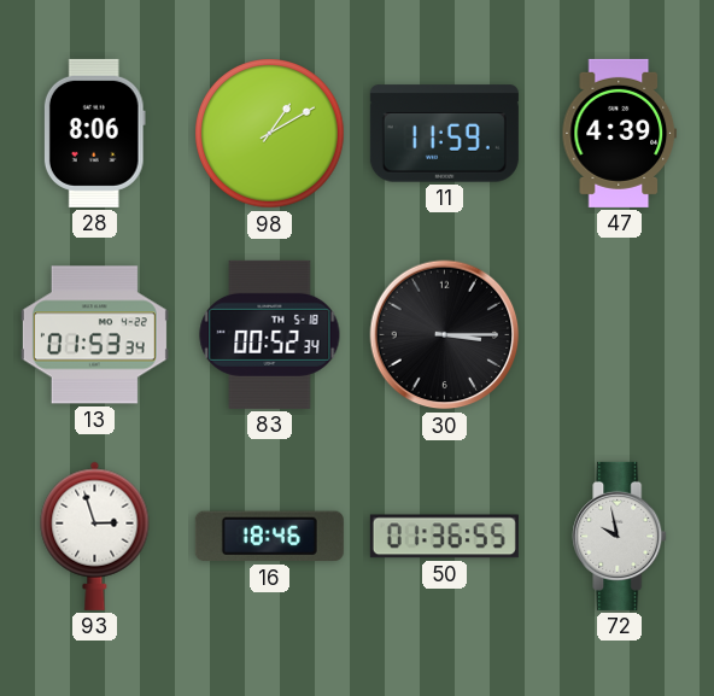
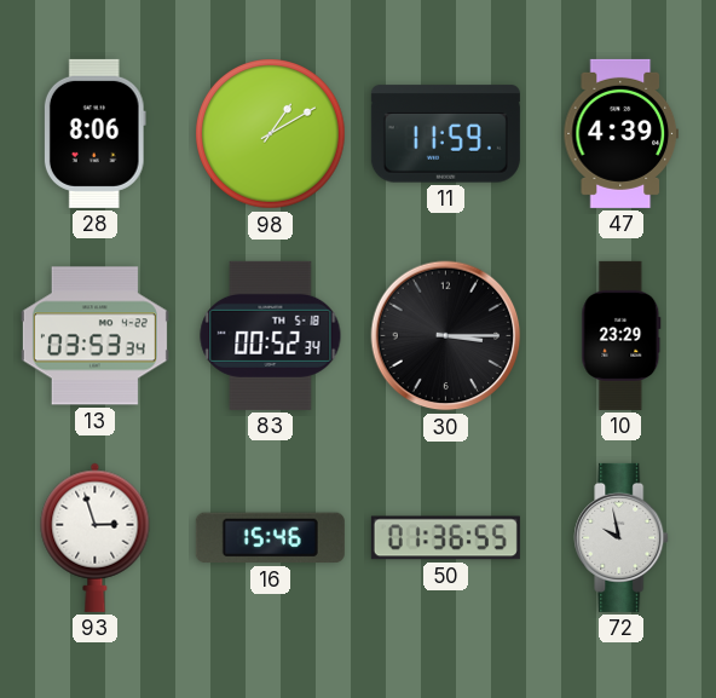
13: 01:53 -> 03:53
10: none -> 23:29
16: 18:46 -> 15:46
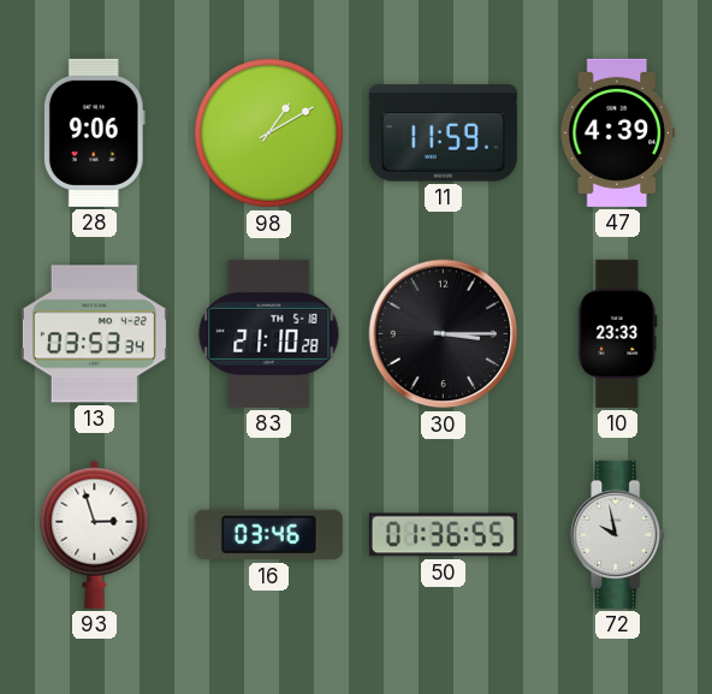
28: 8:06 -> 9:06
83: 00:52 -> 21:10
10: 23:29 -> 23:33
16: 15:46 -> 03:46
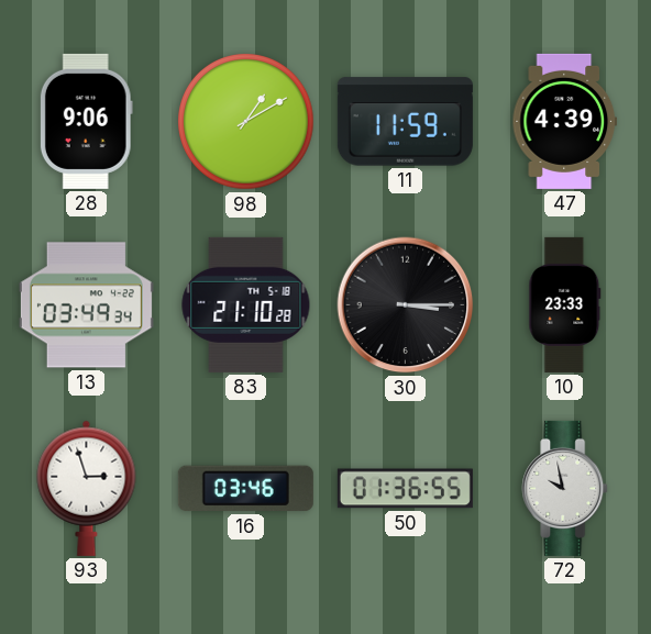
13: 03:53 -> 03:49
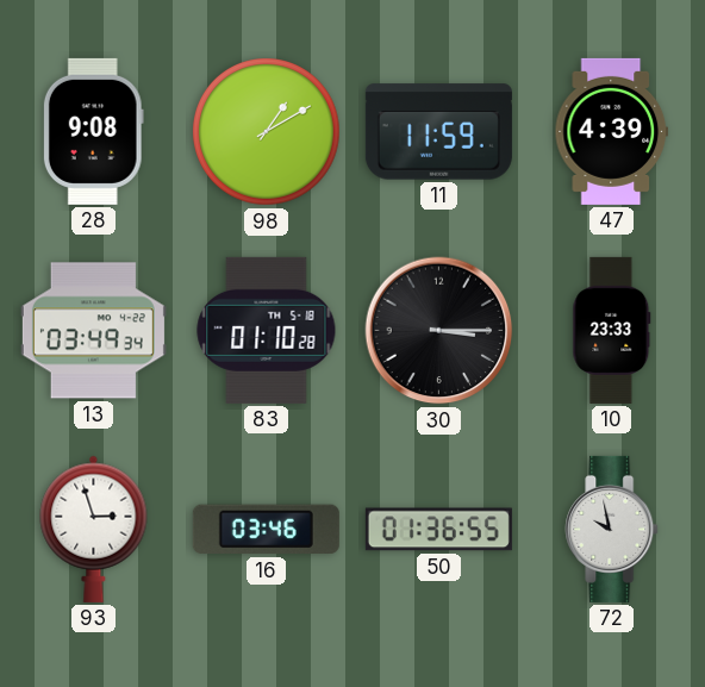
28: 9:06 -> 9:08
83: 21:10 -> 01:10
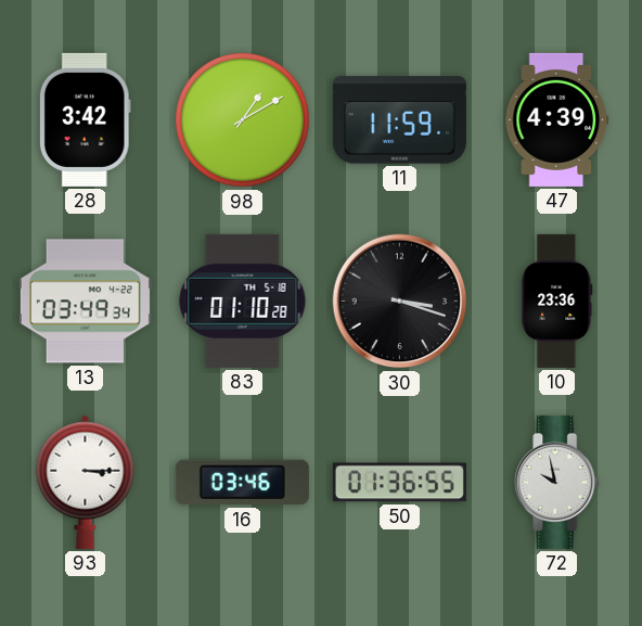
28: 9:08 -> 3:42
30: 3:15 -> 3:18
10: 23:33 -> 23:36
93: 2:57 -> 3:15
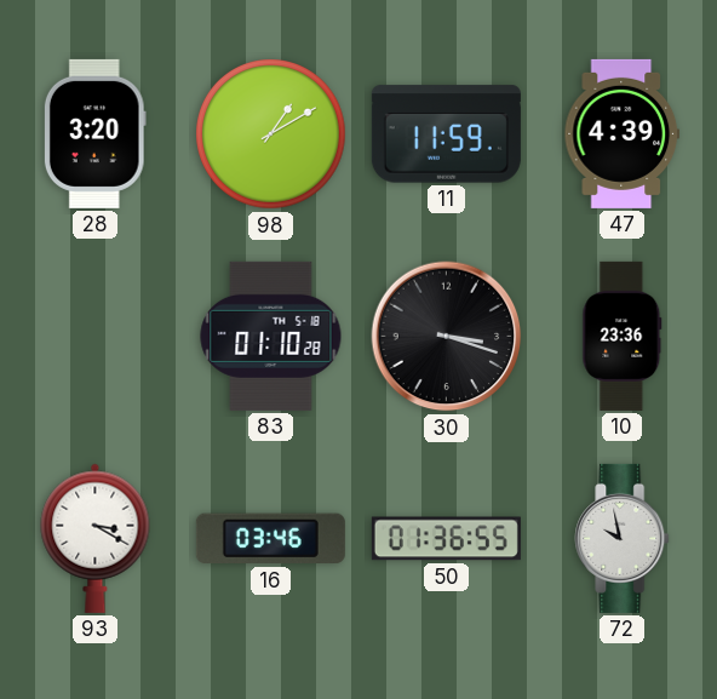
28: 3:42 -> 3:20
13: 03:49 -> none
93: 3:15 -> 3:20
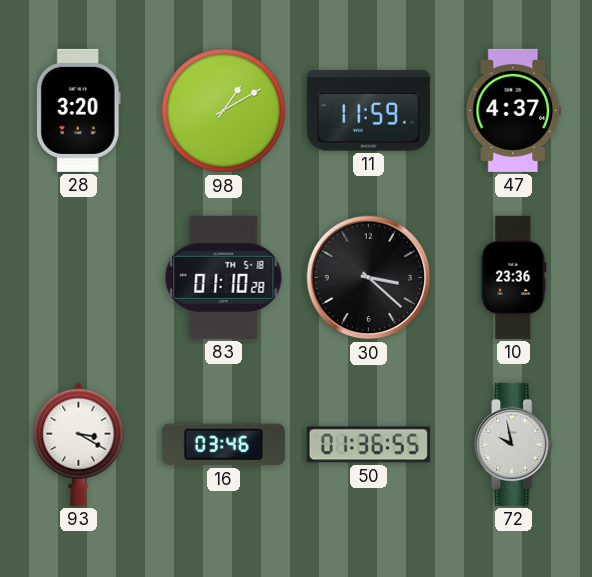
47: 4:39 -> 4:37
30: 3:18 -> 3:22
